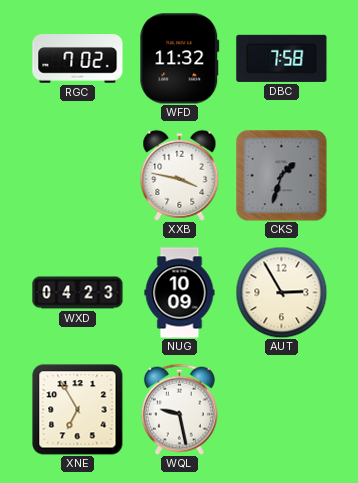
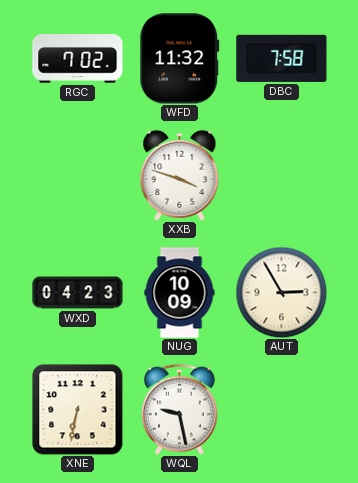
XXB: 3:47 -> 3:48
CKS: 1:33 -> none
XNE: 6:55 -> 6:32
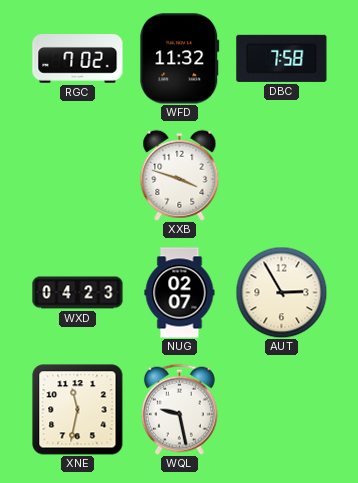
NUG: 10:09 -> 02:07
XNE: 6:32 -> 11:32
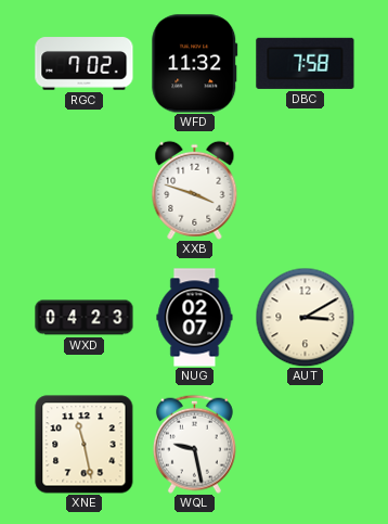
AUT: 2:55 -> 3:10
XNE: 11:32 -> 11:28
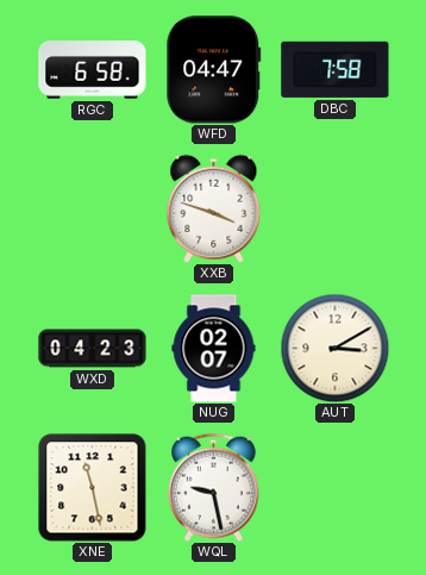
RGC: 7:02 -> 6:58
WFD: 11:32 -> 04:47
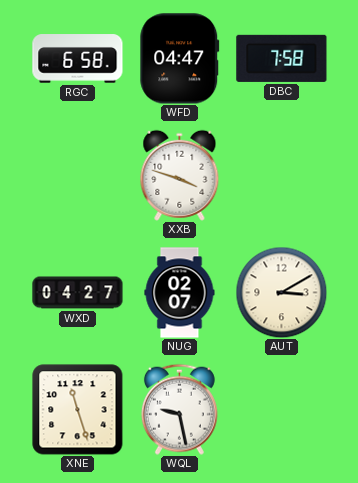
WXD: 04:23 -> 04:27
XNE: 11:28 -> 11:27
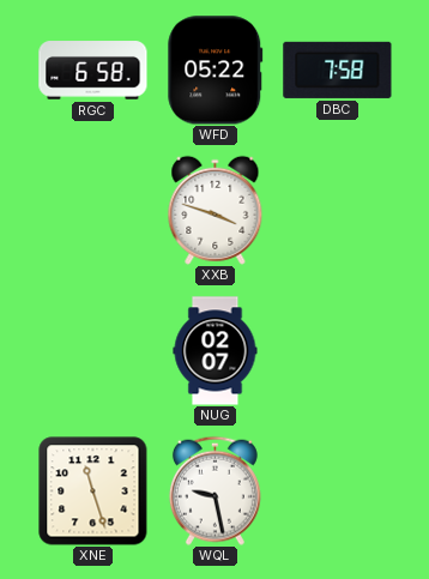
WFD: 04:47 -> 05:22
WXD: 04:27 -> none
AUT: 3:10 -> none
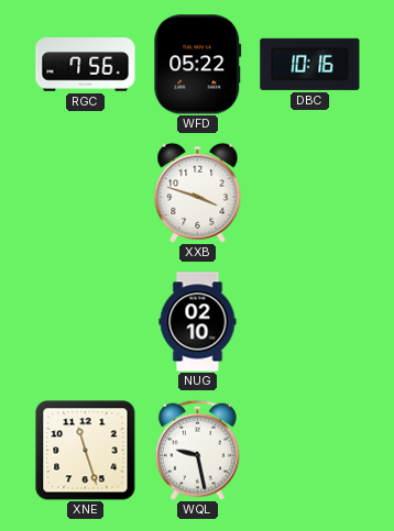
RGC: 6:58 -> 7:56
DBC: 7:58 -> 10:16
NUG: 02:07 -> 02:10
